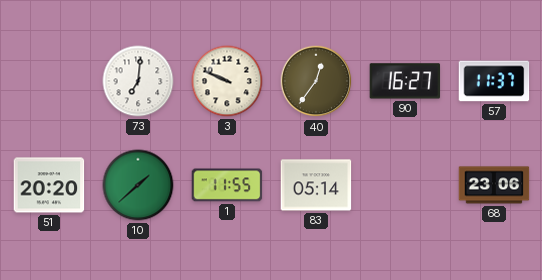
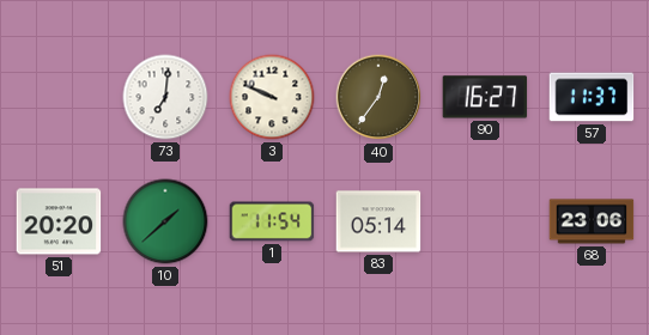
1: 11:55 -> 11:54
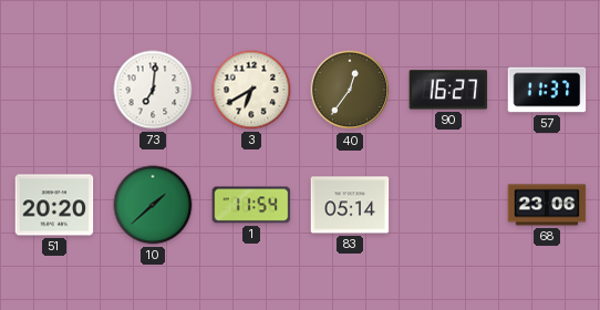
3: 9:49 -> 6:40
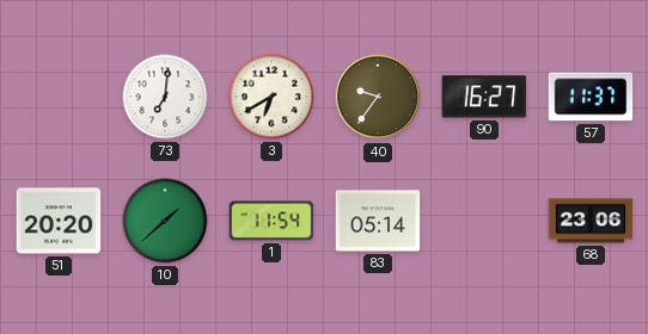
40: 12:36 -> 9:36
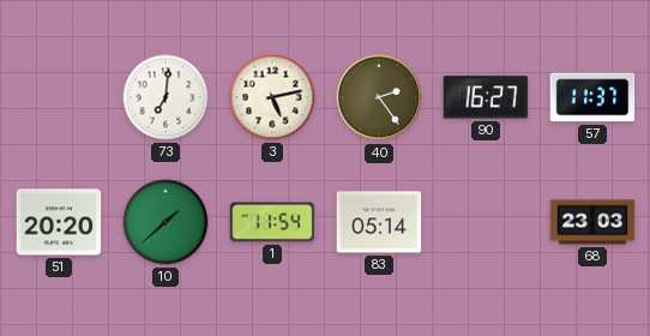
3: 6:40 -> 5:13
40: 9:36 -> 2:24
68: 23:06 -> 23:03
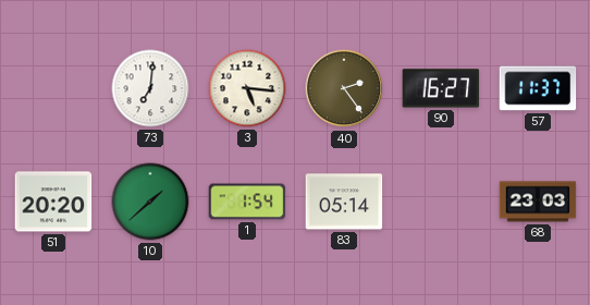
3: 5:13 -> 5:16
1: 11:54 -> 1:54
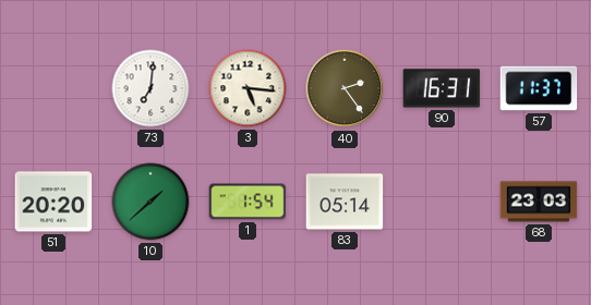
90: 16:27 -> 16:31
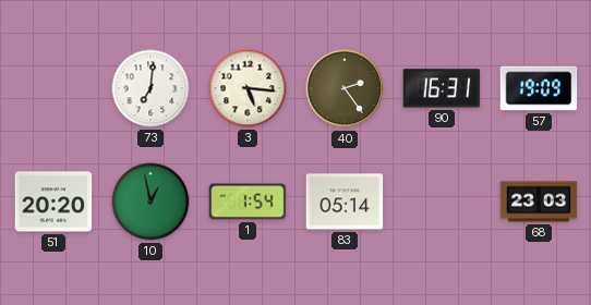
57: 11:37 -> 19:09
10: 1:38 -> 12:58
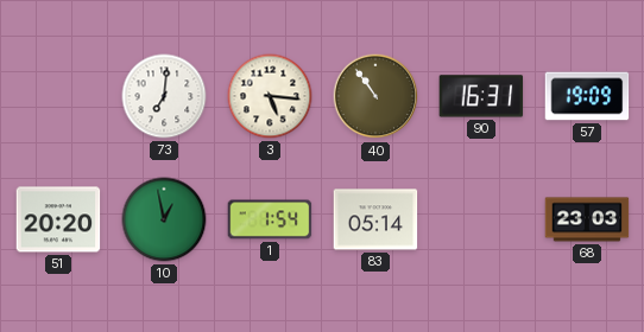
40: 2:24 -> 10:54
